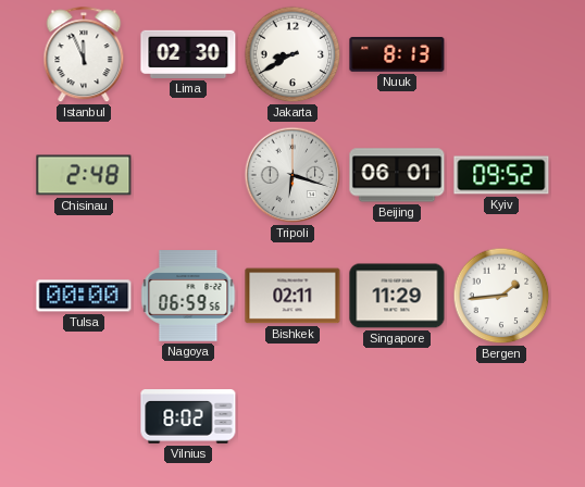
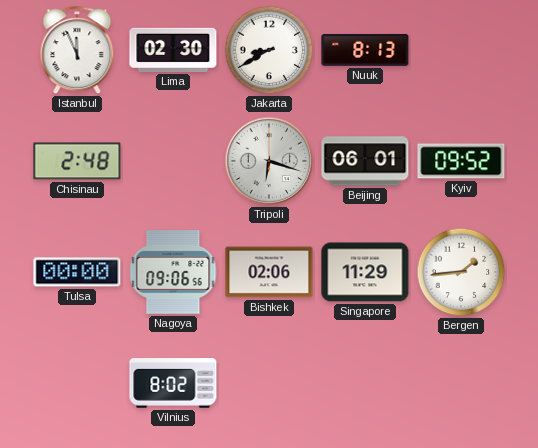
Nagoya: 06:59 -> 09:06
Bishkek: 02:11 -> 02:06
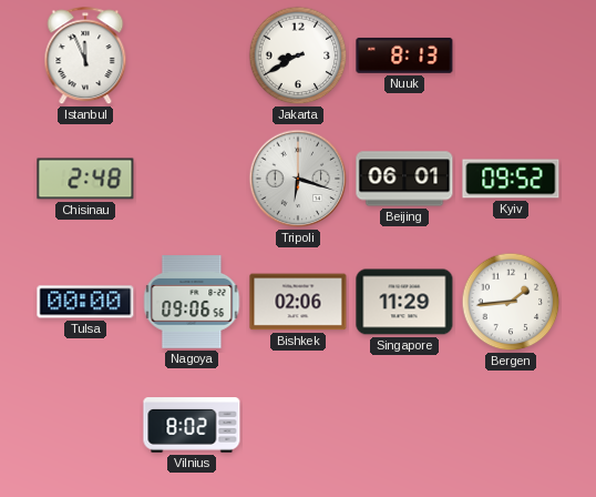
Lima: 02:30 -> none
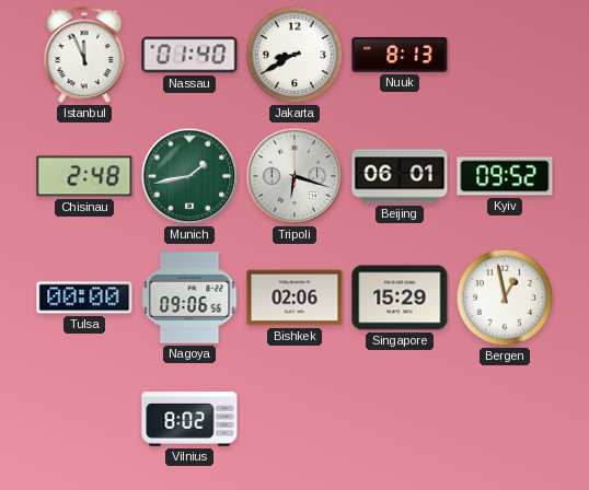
Nassau: none -> 01:40
Munich: none -> 1:43
Singapore: 11:29 -> 15:29
Bergen: 1:44 -> 12:58
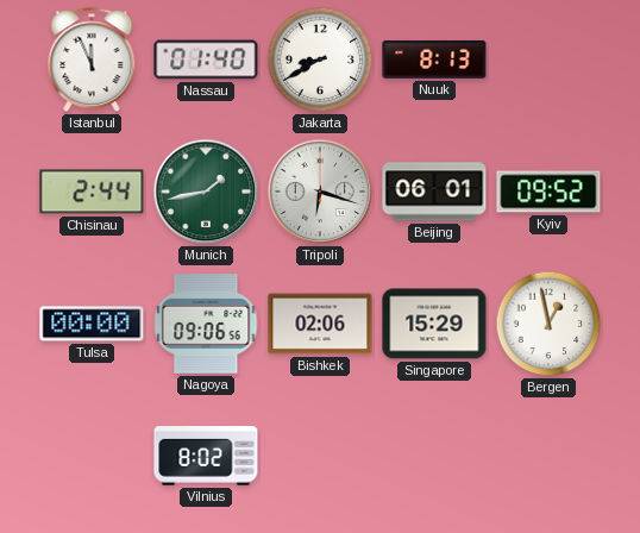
Chisinau: 2:48 -> 2:44
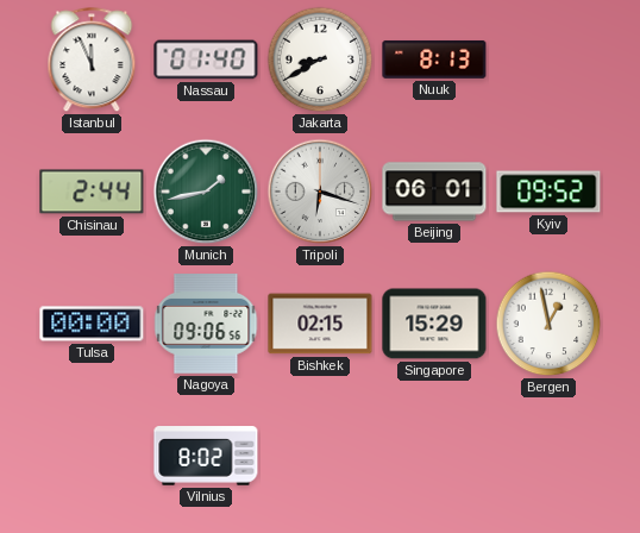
Bishkek: 02:06 -> 02:15
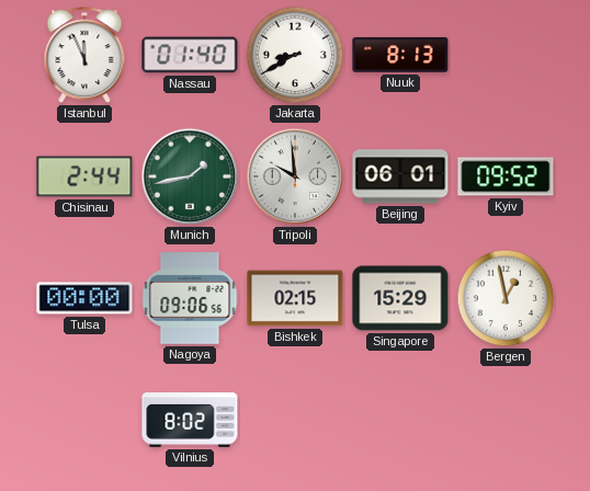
Tripoli: 6:18 -> 9:59
